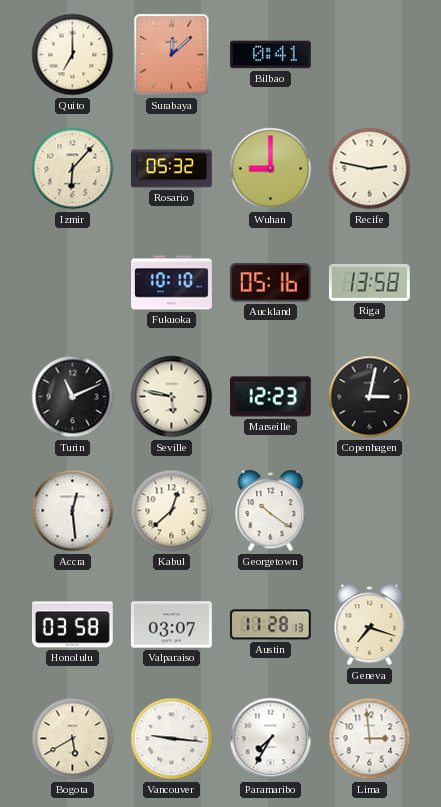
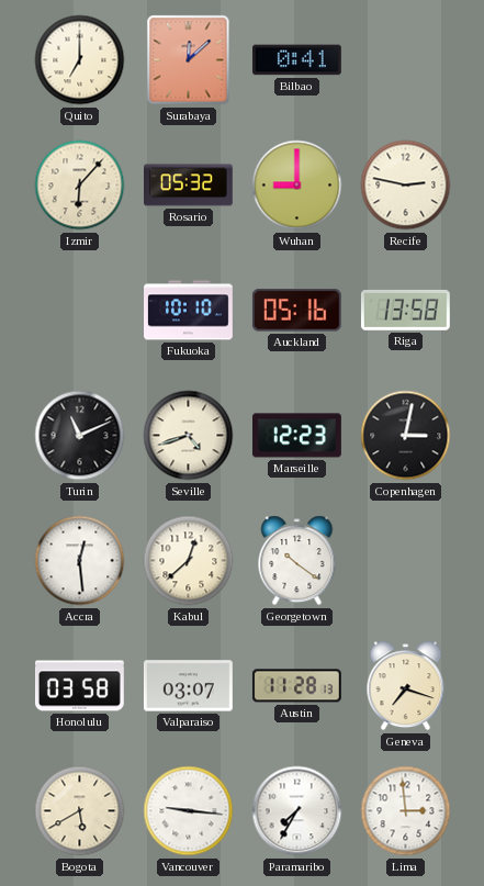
Seville: 5:47 -> 4:42
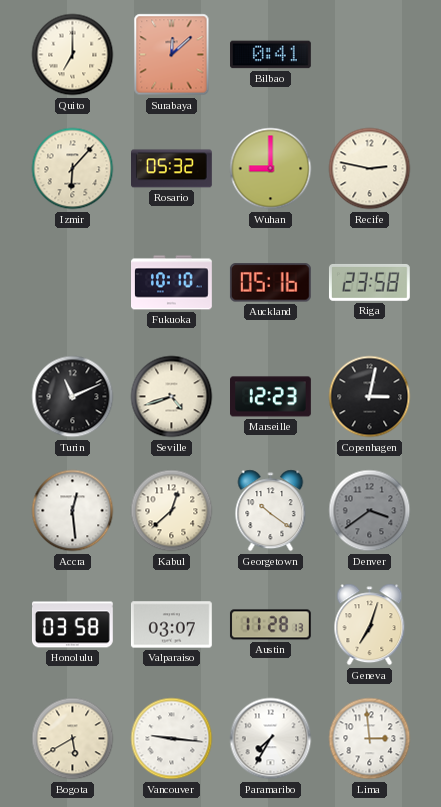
Riga: 13:58 -> 23:58
Denver: none -> 3:39
Geneva: 7:18 -> 7:03
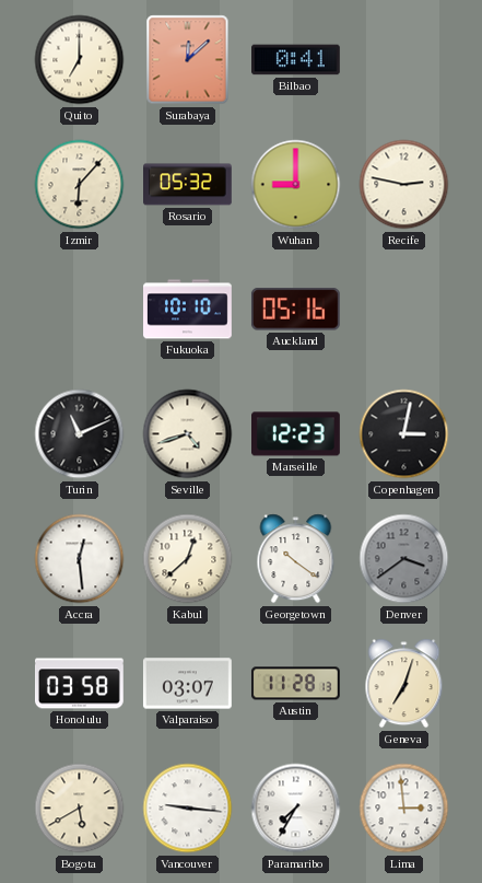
Riga: 23:58 -> none
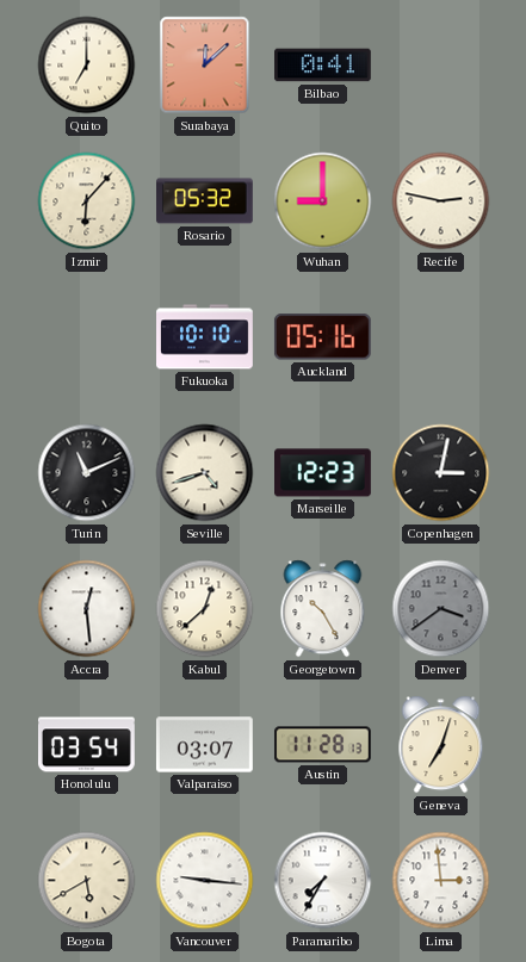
Georgetown: 10:21 -> 10:25
Honolulu: 03:58 -> 03:54
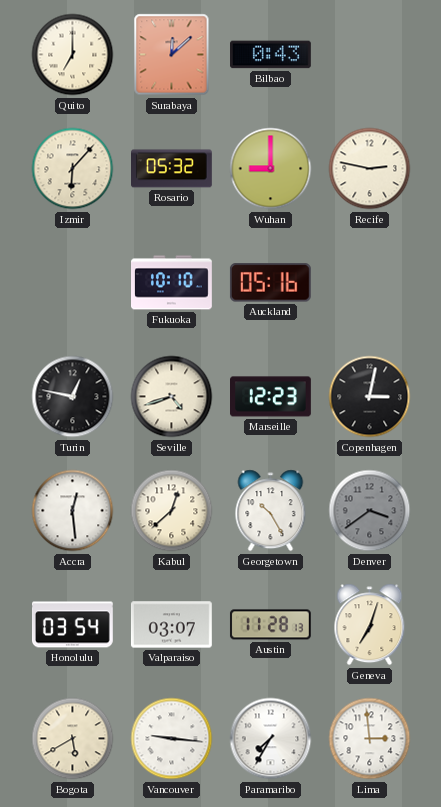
Bilbao: 0:41 -> 0:43
Turin: 11:11 -> 12:47
